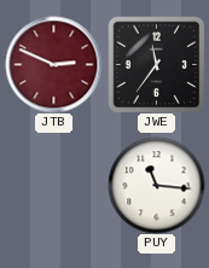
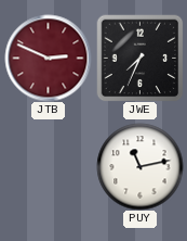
JWE: 11:36 -> 7:34
PUY: 11:16 -> 11:13
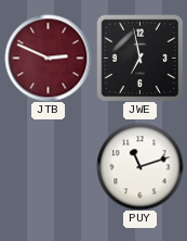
JWE: 7:34 -> 6:58
PUY: 11:13 -> 11:12
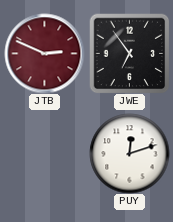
JWE: 6:58 -> 6:54
PUY: 11:12 -> 12:12
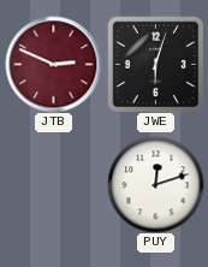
JWE: 6:54 -> 6:03
